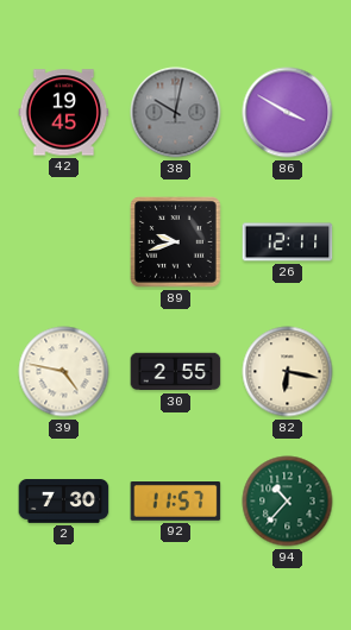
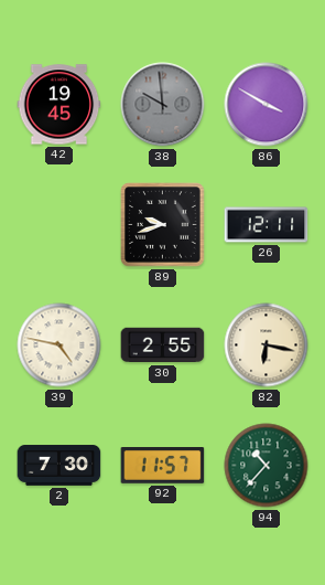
38: 10:02 -> 9:59
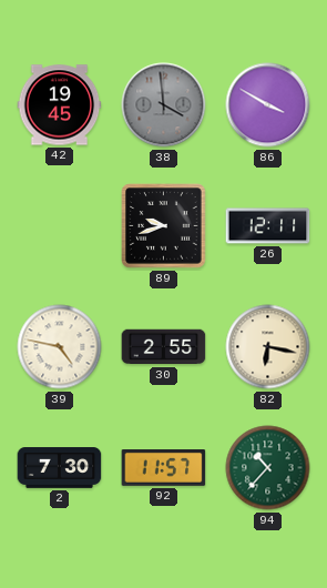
38: 9:59 -> 3:59
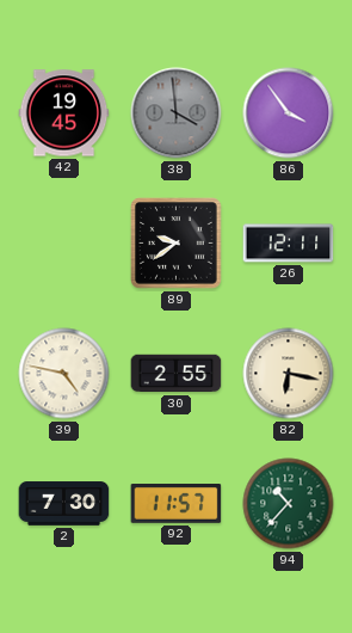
86: 3:50 -> 3:54
89: 9:42 -> 9:39
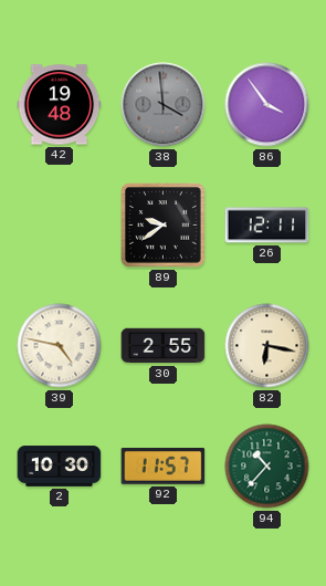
42: 19:45 -> 19:48
2: 7:30 -> 10:30
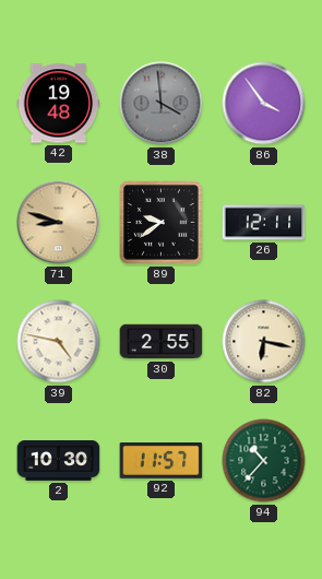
71: none -> 8:48
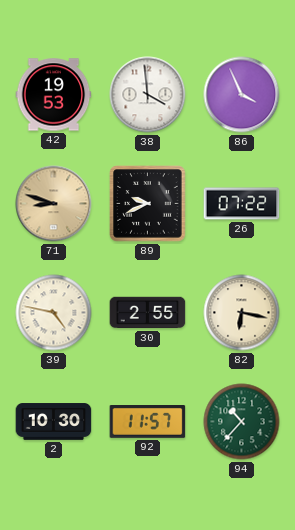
42: 19:48 -> 19:53
38 dial: grey -> white
86: 3:54 -> 3:56
89: 9:39 -> 9:41
26: 12:11 -> 07:22
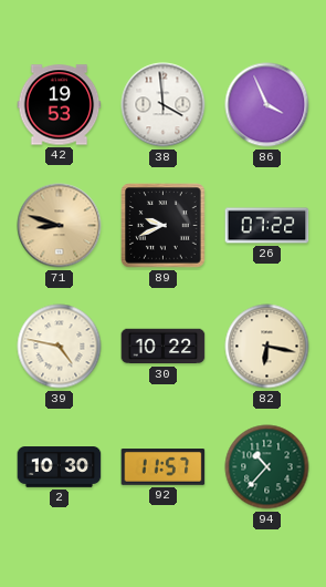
30: 2:55 -> 10:22
